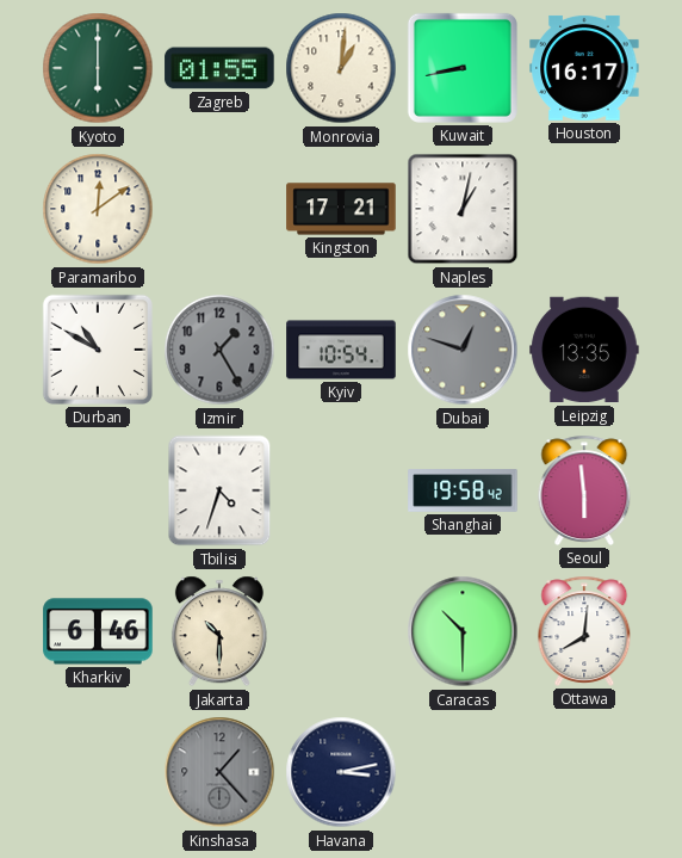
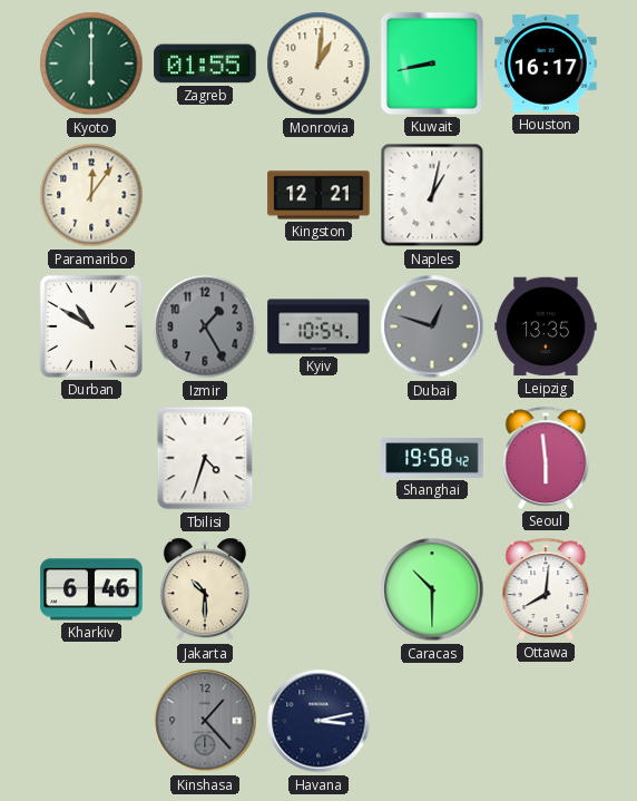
Paramaribo: 12:09 -> 12:06
Kingston: 17:21 -> 12:21
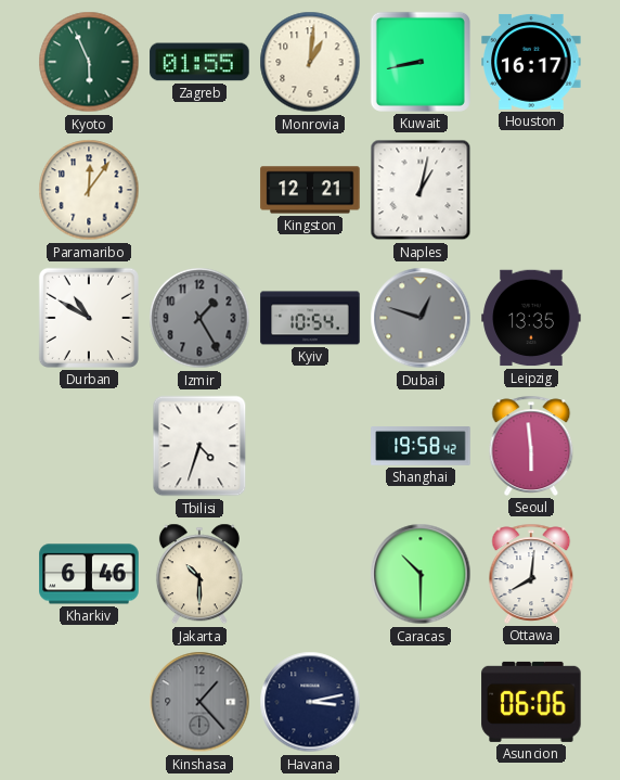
Kyoto: 6:00 -> 5:56
Asuncion: none -> 06:06
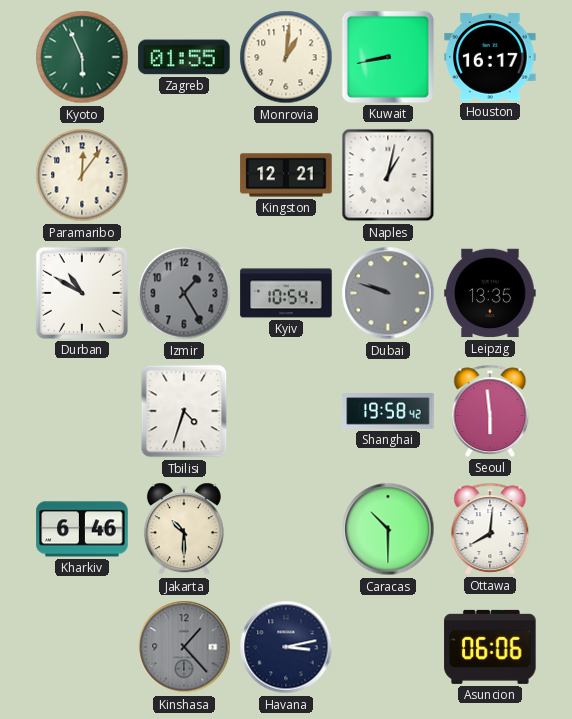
Dubai: 12:48 -> 9:48
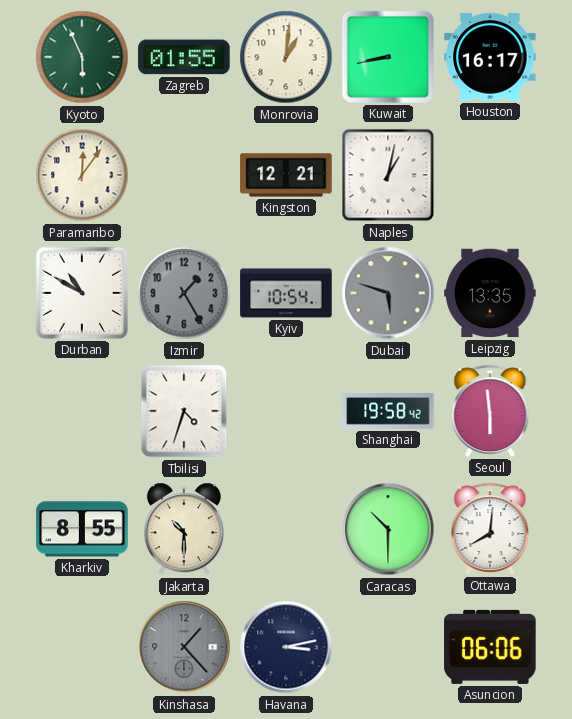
Dubai: 9:48 -> 5:48
Kharkiv: 6:46 -> 8:55
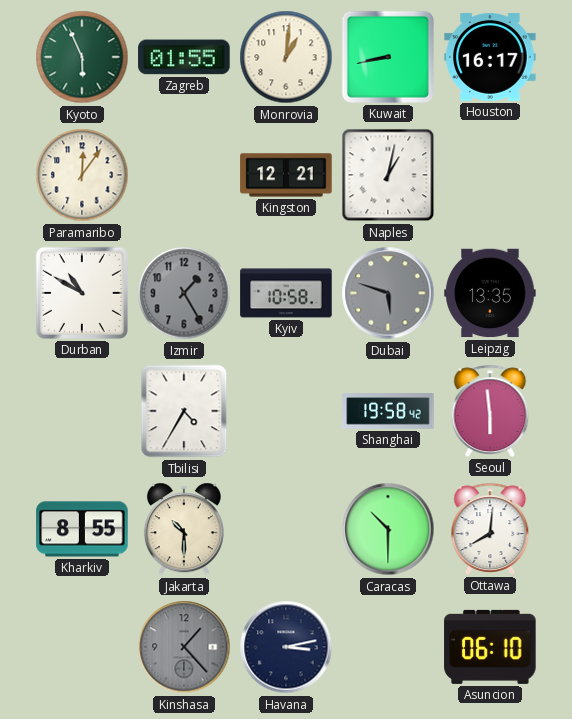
Kyiv: 10:54 -> 10:58
Tbilisi: 4:33 -> 4:35
Asuncion: 06:06 -> 06:10
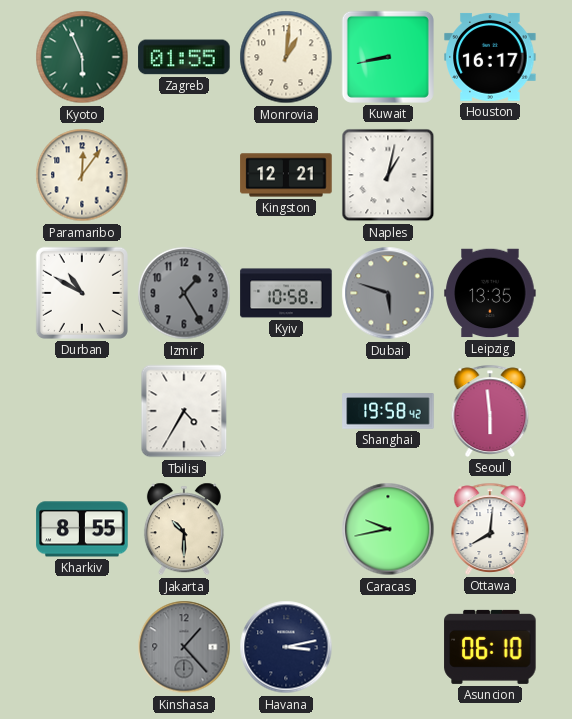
Caracas: 10:30 -> 9:43
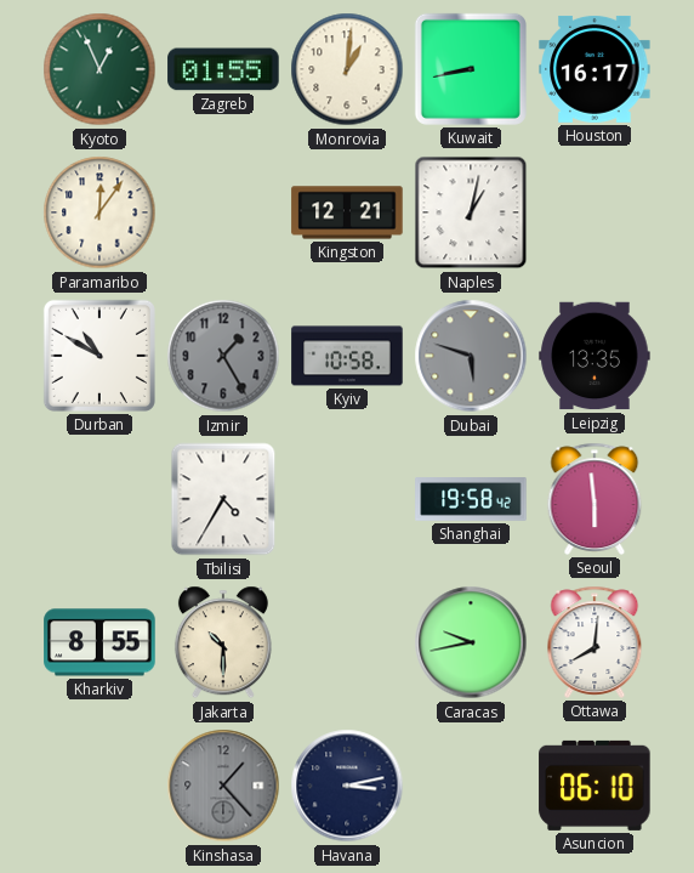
Kyoto: 5:56 -> 12:56
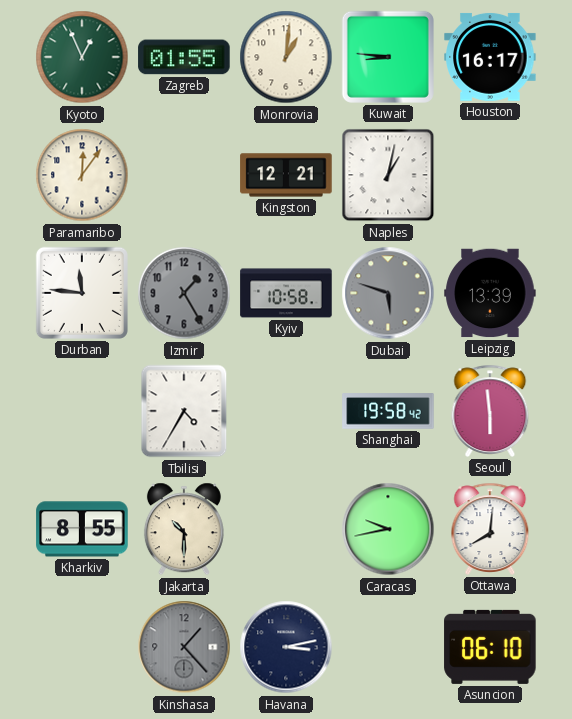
Kuwait: 8:43 -> 8:46
Durban: 10:50 -> 11:46
Leipzig: 13:35 -> 13:39
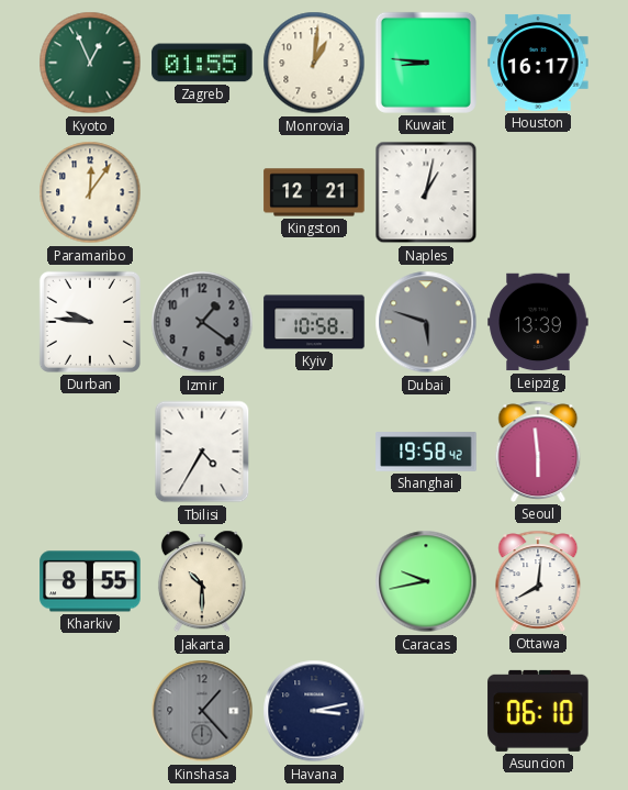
Durban: 11:46 -> 9:46
Izmir: 1:25 -> 1:21
